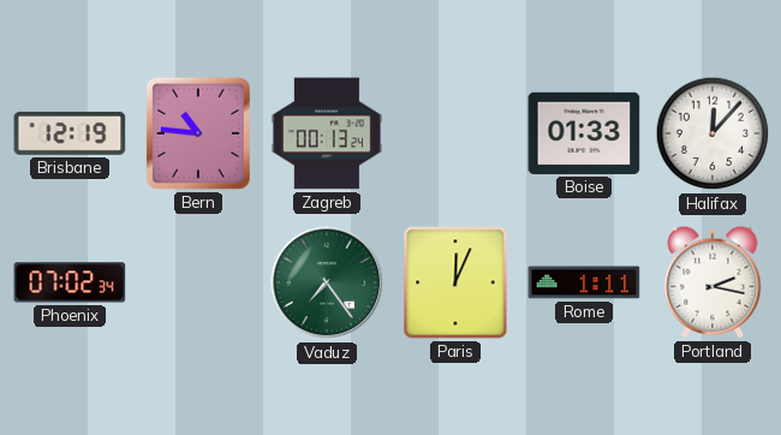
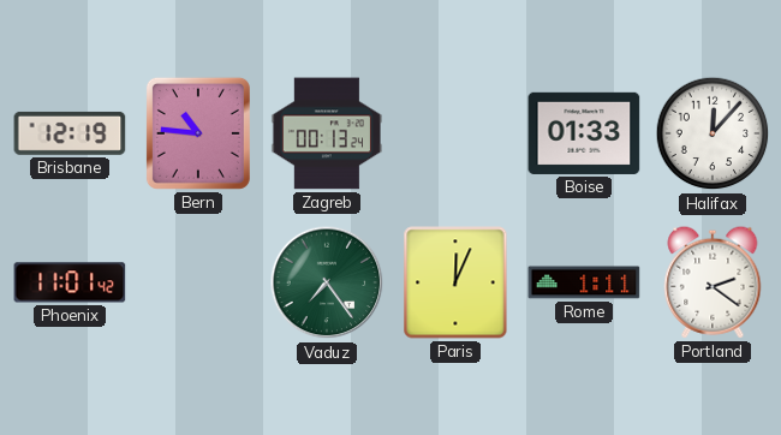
Phoenix: 07:02 -> 11:01
Portland: 2:17 -> 2:21
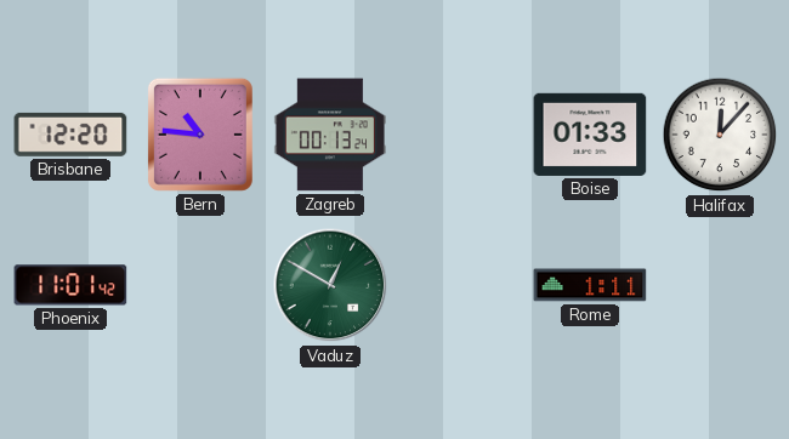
Brisbane: 12:19 -> 12:20
Vaduz: 7:24 -> 12:50
Paris: 12:04 -> none
Portland: 2:21 -> none
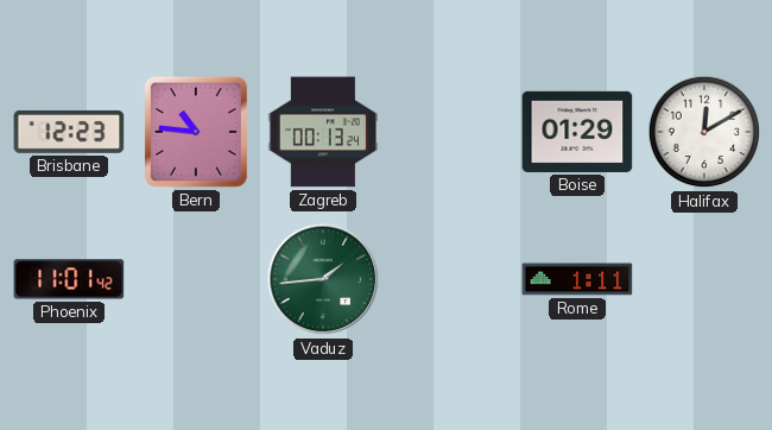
Brisbane: 12:20 -> 12:23
Boise: 01:33 -> 01:29
Halifax: 12:07 -> 12:10
Vaduz: 12:50 -> 1:44
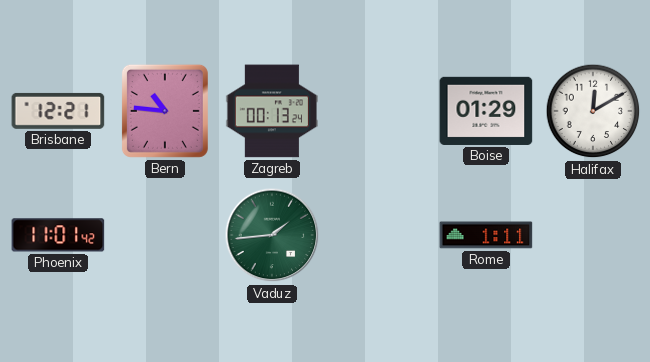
Brisbane: 12:23 -> 12:21
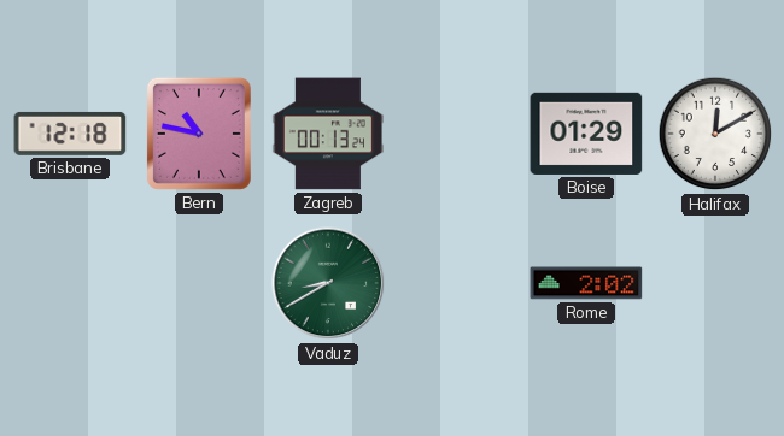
Brisbane: 12:21 -> 12:18
Bern: 10:46 -> 10:47
Phoenix: 11:01 -> none
Vaduz: 1:44 -> 8:40
Rome: 1:11 -> 2:02
